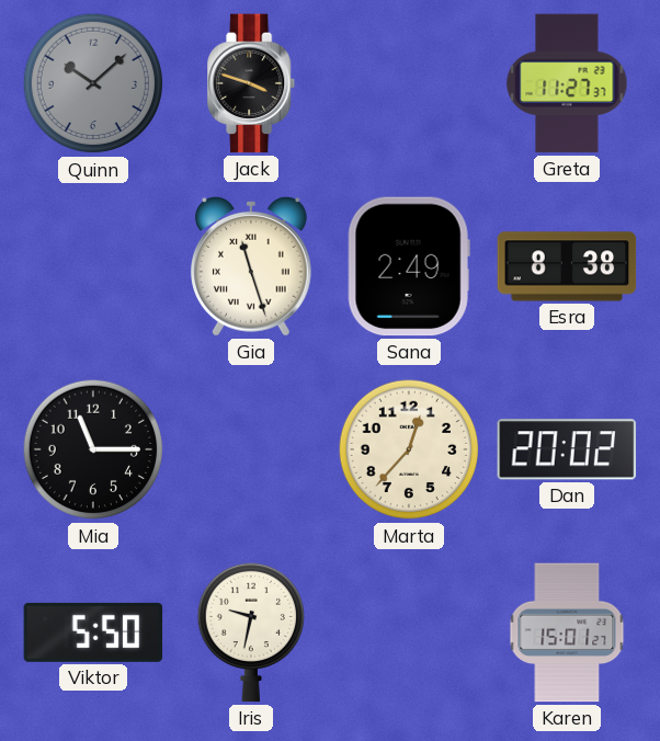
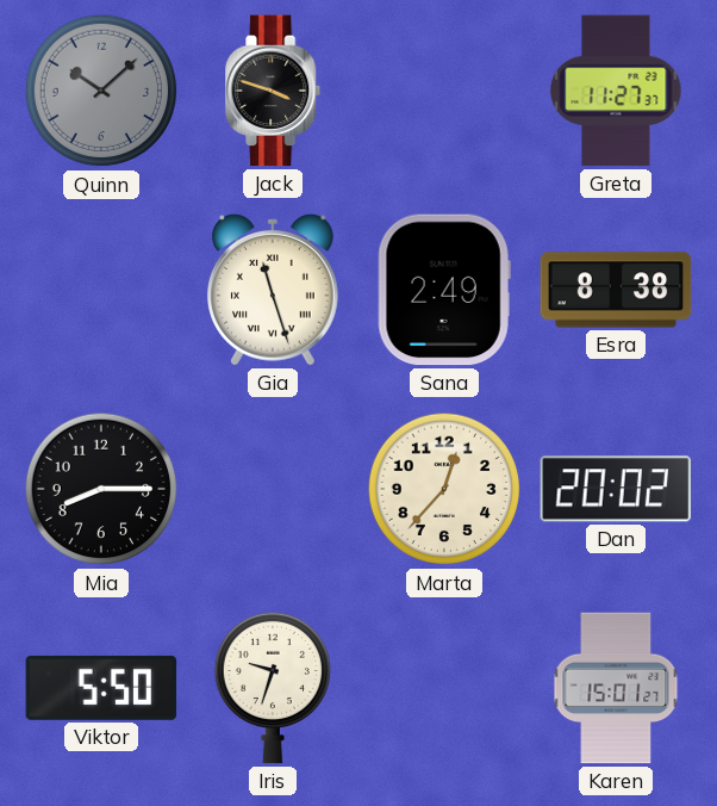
Mia: 11:15 -> 8:15
Iris: 9:32 -> 9:33
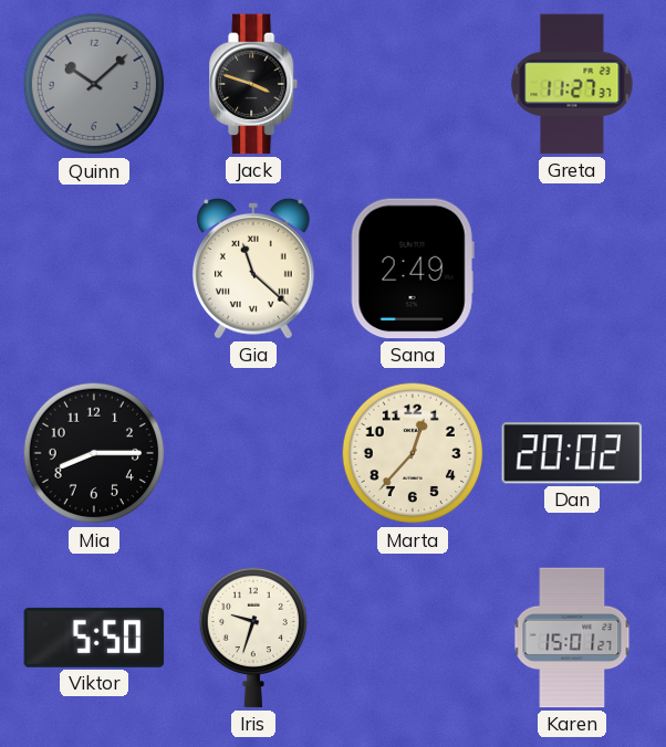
Gia: 11:27 -> 11:22
Esra: 8:38 -> none
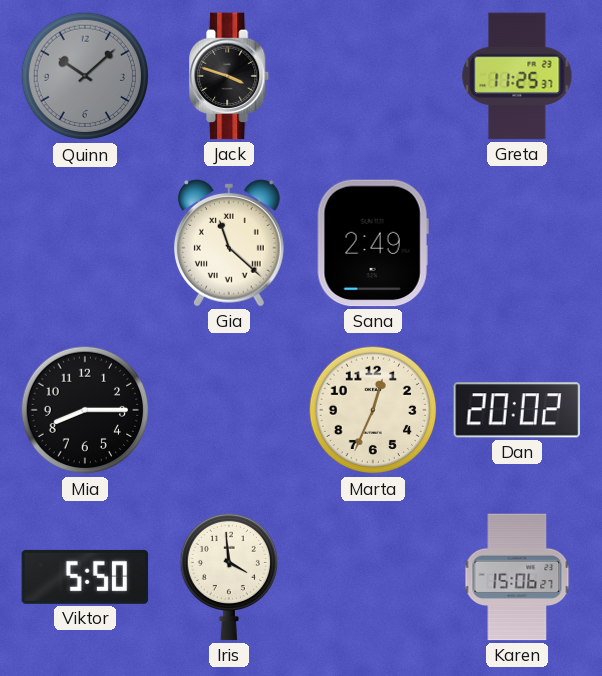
Greta: 11:27 -> 11:25
Marta: 12:37 -> 12:34
Iris: 9:33 -> 3:59
Karen: 15:01 -> 15:06
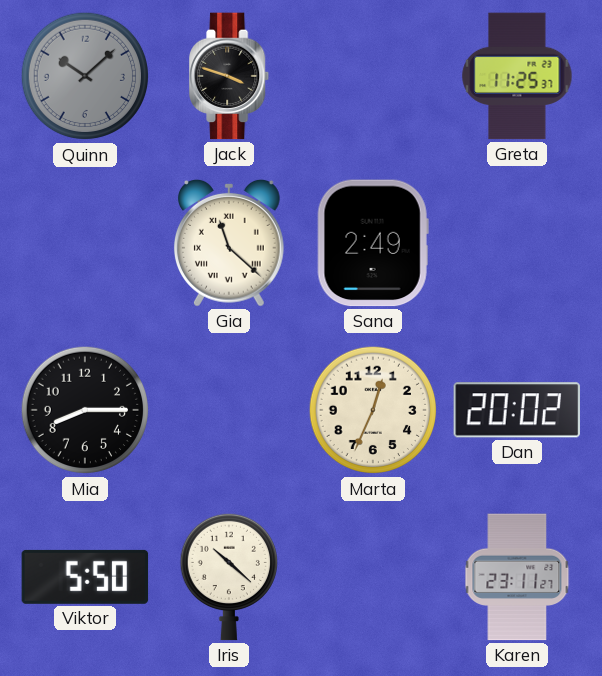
Iris: 3:59 -> 10:22
Karen: 15:06 -> 23:11
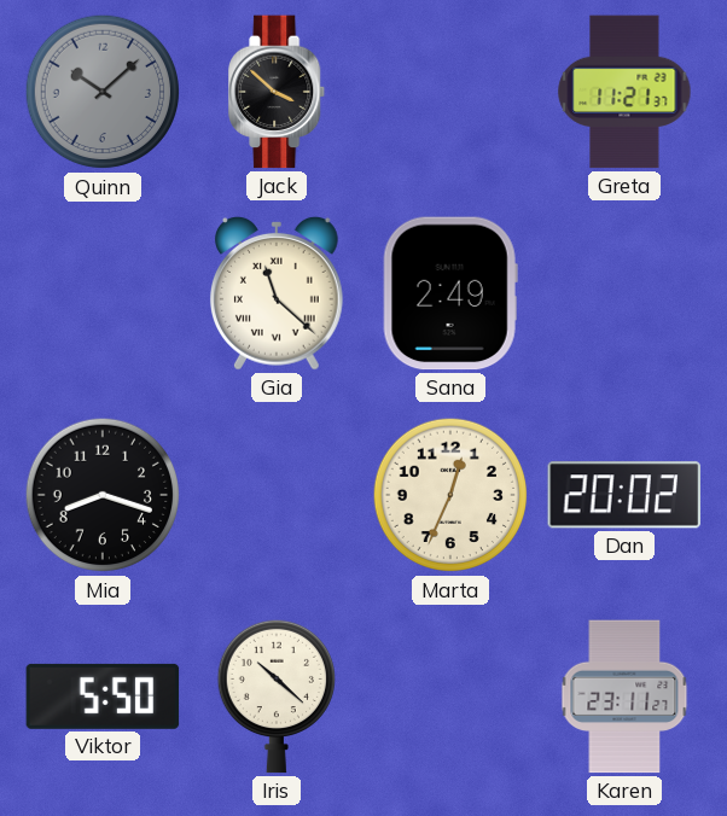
Jack: 3:48 -> 3:52
Greta: 11:25 -> 11:21
Mia: 8:15 -> 8:18
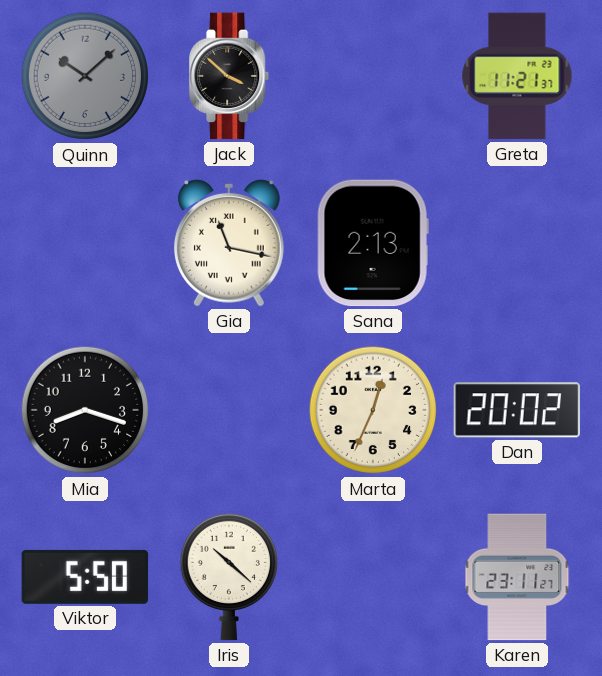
Gia: 11:22 -> 11:17
Sana: 2:49 -> 2:13
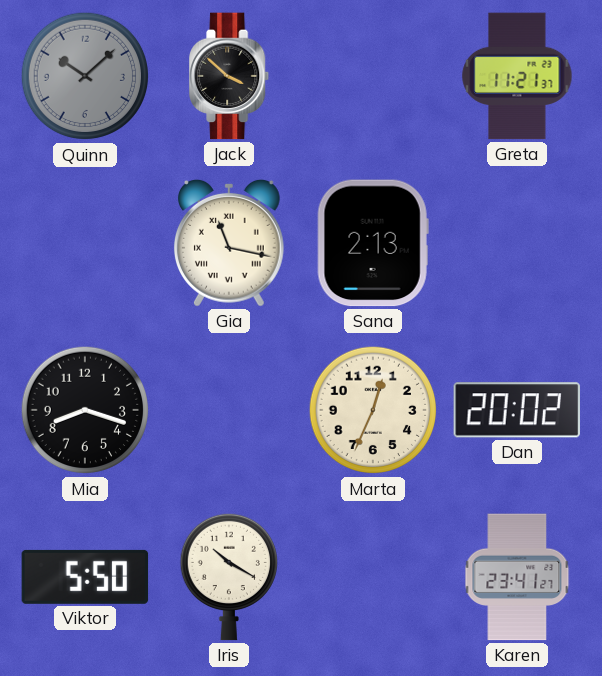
Iris: 10:22 -> 10:20
Karen: 23:11 -> 23:41
